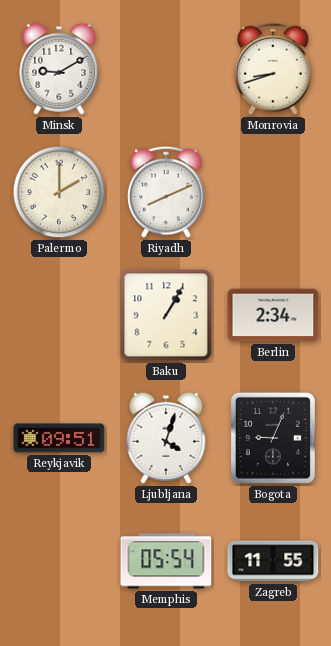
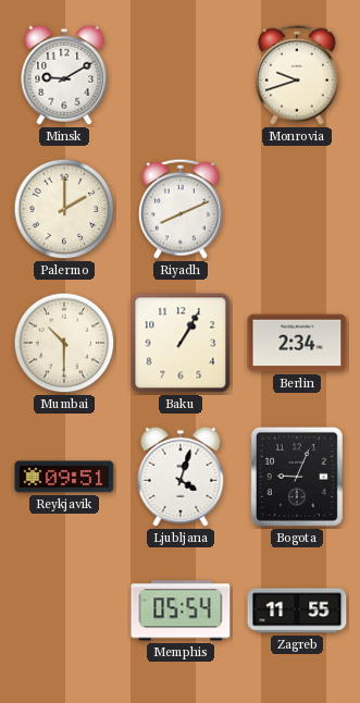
Monrovia: 8:42 -> 9:42
Mumbai: none -> 10:30
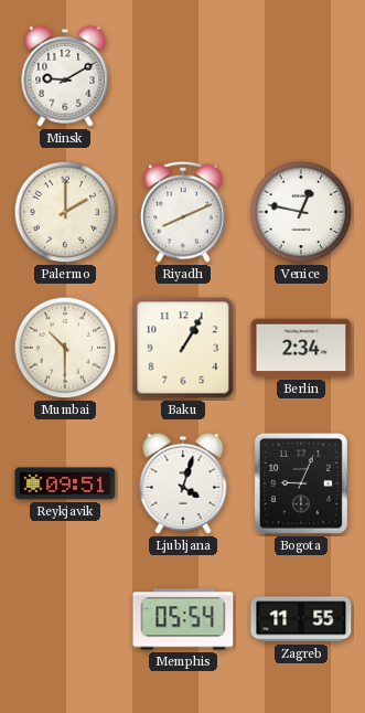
Monrovia: 9:42 -> none
Venice: none -> 12:47
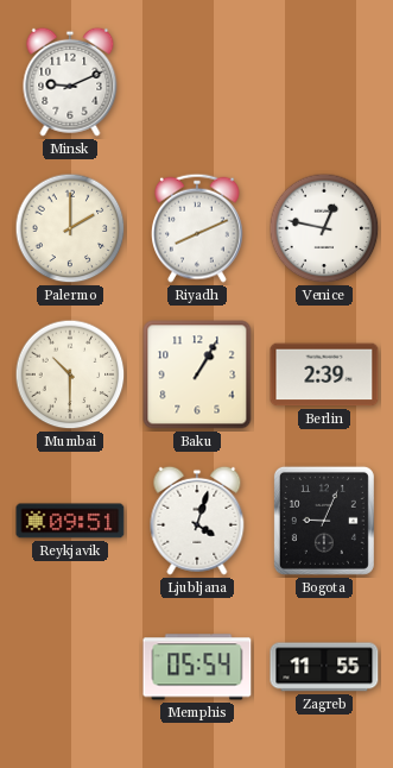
Minsk: 9:10 -> 9:11
Berlin: 2:34 -> 2:39
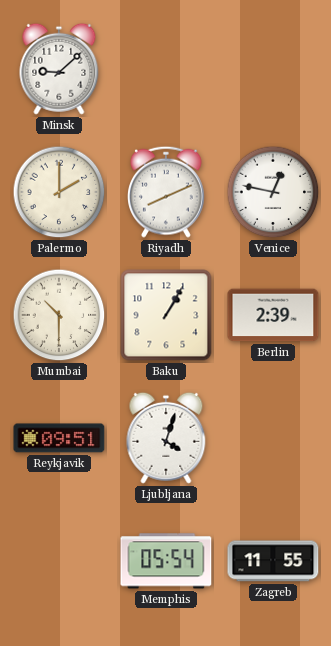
Minsk: 9:11 -> 9:08
Bogota: 9:04 -> none
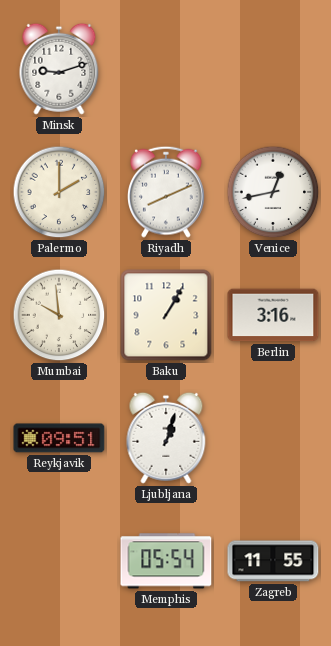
Minsk: 9:08 -> 9:12
Venice: 12:47 -> 12:43
Mumbai: 10:30 -> 9:59
Berlin: 2:39 -> 3:16
Ljubljana: 4:03 -> 1:03
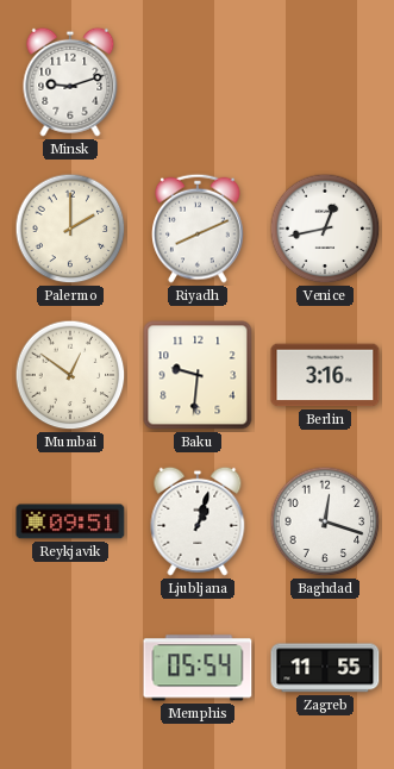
Mumbai: 9:59 -> 12:51
Baku: 1:05 -> 9:31
Baghdad: none -> 12:18
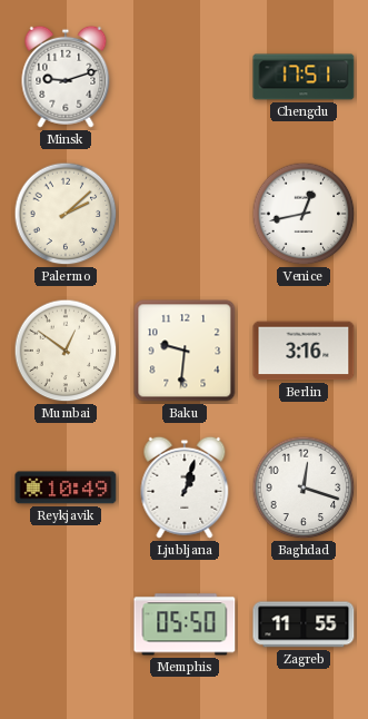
Chengdu: none -> 17:51
Palermo: 2:00 -> 2:08
Riyadh: 8:11 -> none
Reykjavik: 09:51 -> 10:49
Memphis: 05:54 -> 05:50
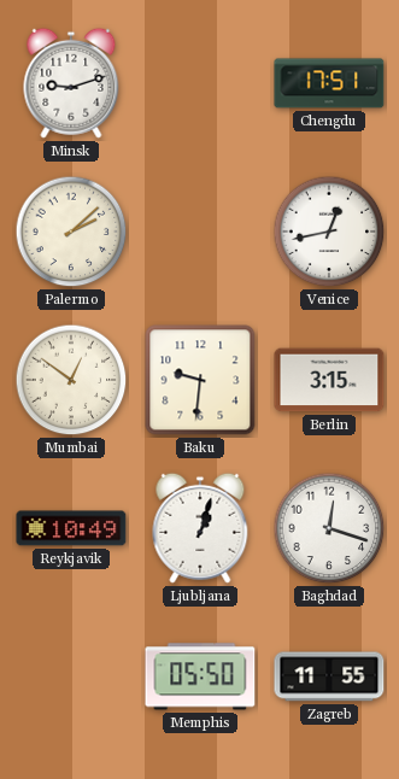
Berlin: 3:16 -> 3:15
